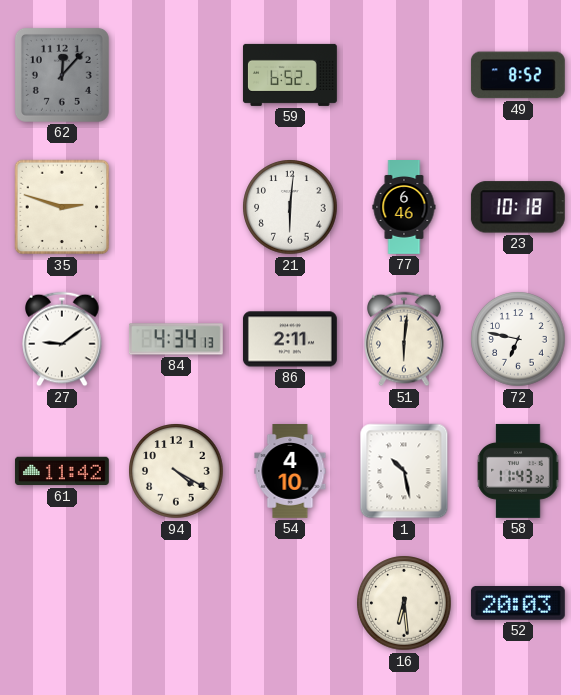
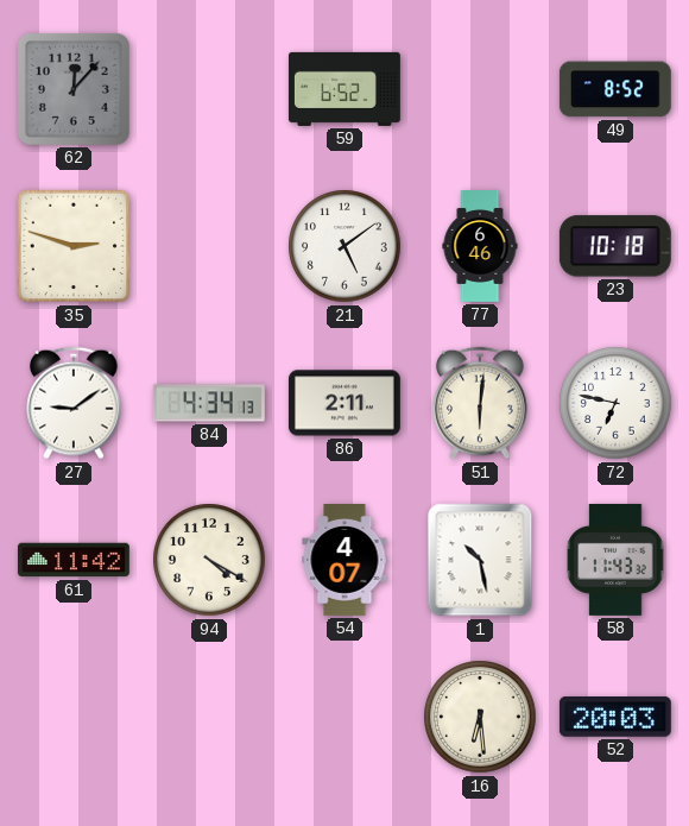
21: 6:01 -> 5:09
54: 4:10 -> 4:07
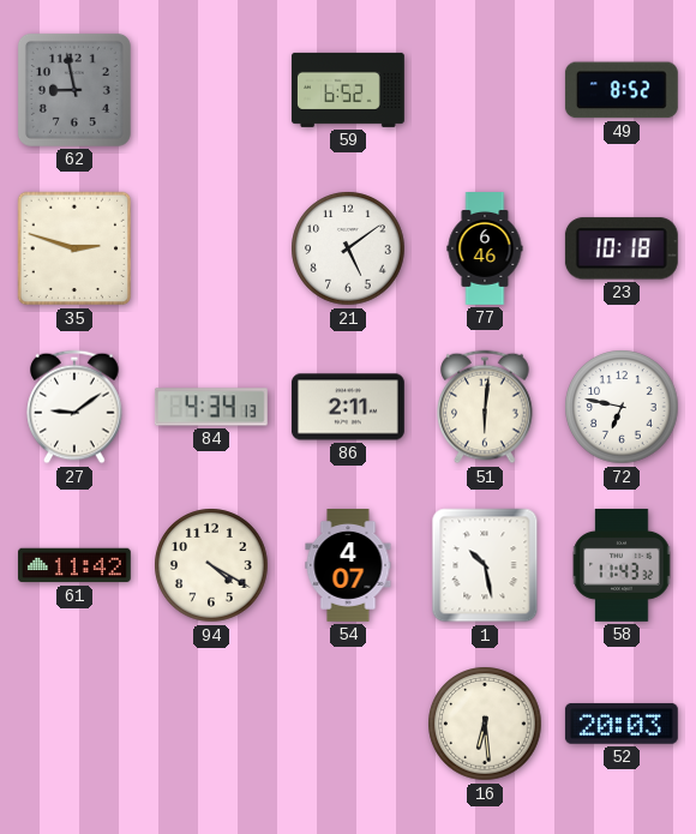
62: 12:07 -> 8:58
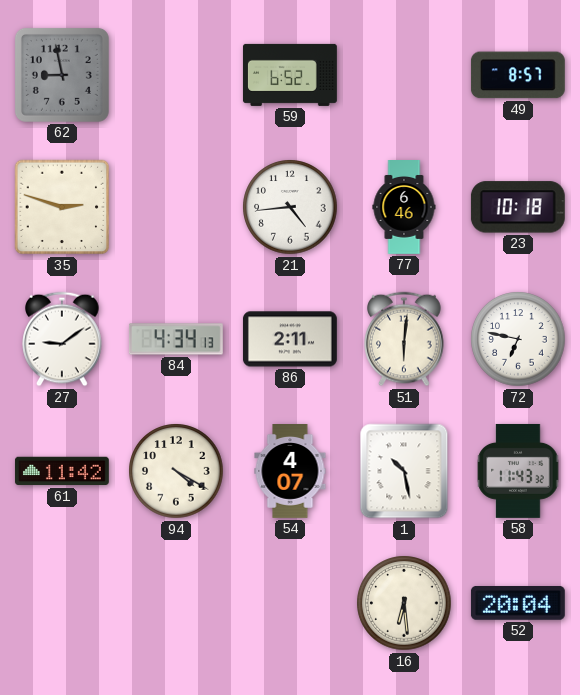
49: 8:52 -> 8:57
21: 5:09 -> 4:44
52: 20:03 -> 20:04
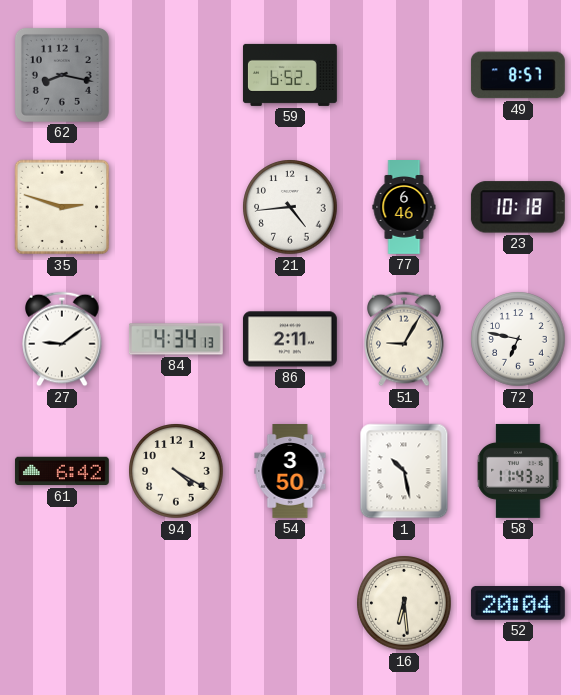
62: 8:58 -> 8:17
51: 6:01 -> 9:05
61: 11:42 -> 6:42
54: 4:07 -> 3:50
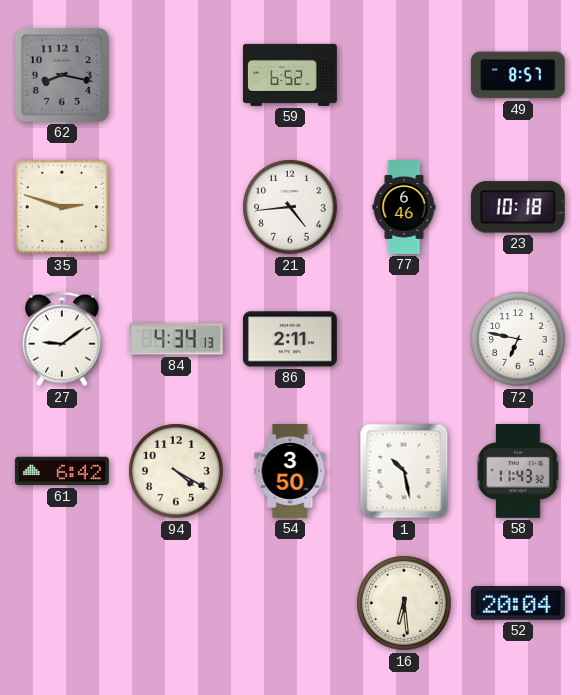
51: 9:05 -> none
